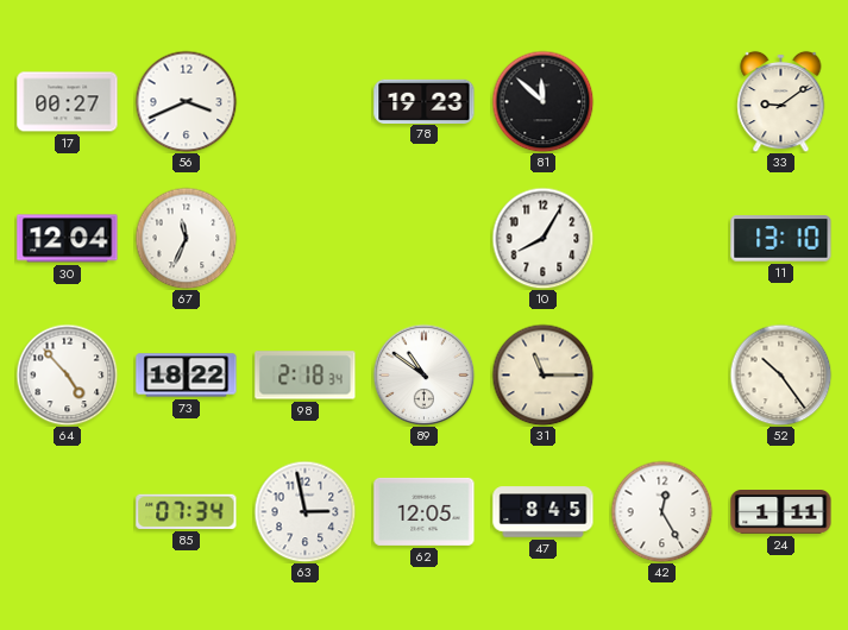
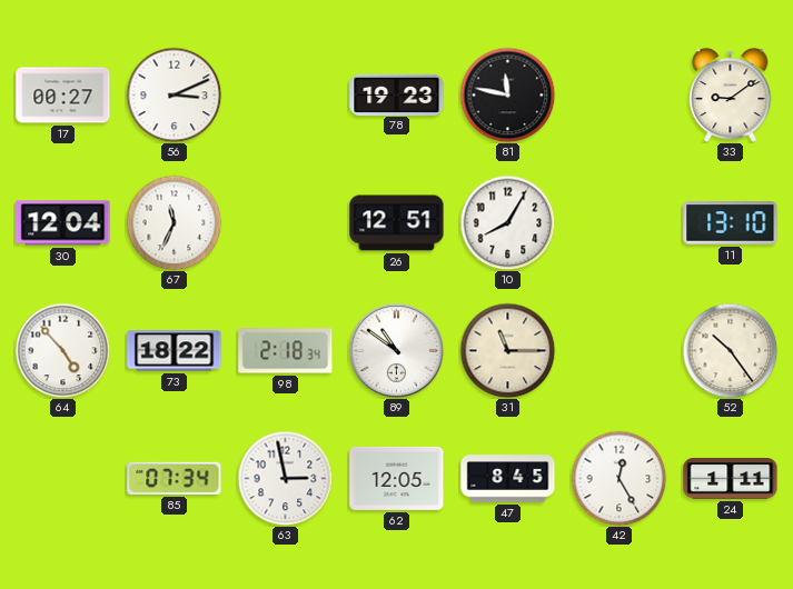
56: 3:41 -> 3:11
81: 11:52 -> 11:47
26: none -> 12:51
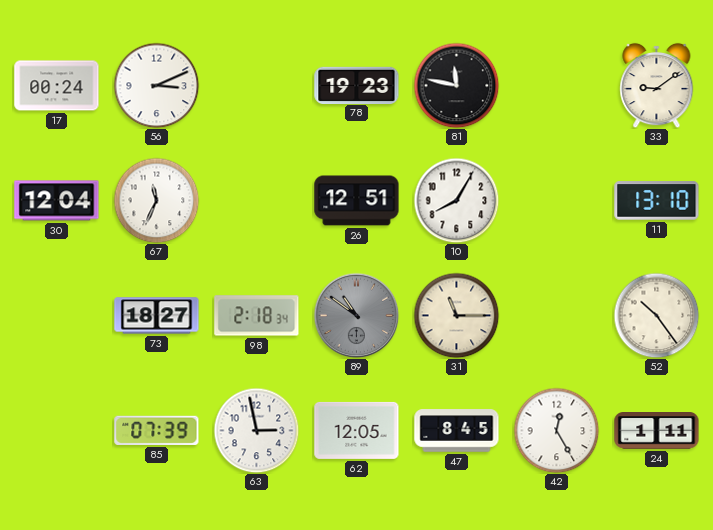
17: 00:27 -> 00:24
64: 4:53 -> none
73: 18:22 -> 18:27
89 dial: white -> grey
85: 07:34 -> 07:39
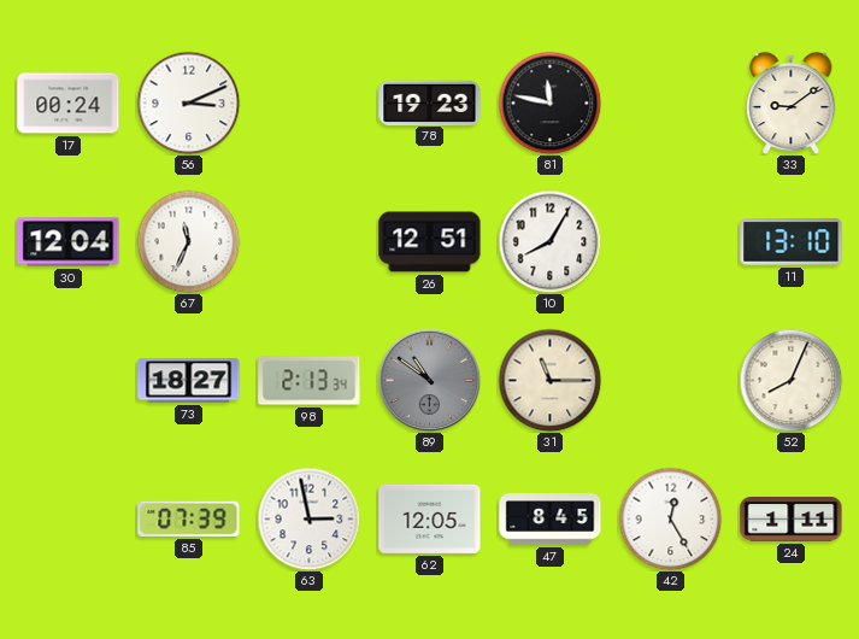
98: 2:18 -> 2:13
52: 10:24 -> 8:04
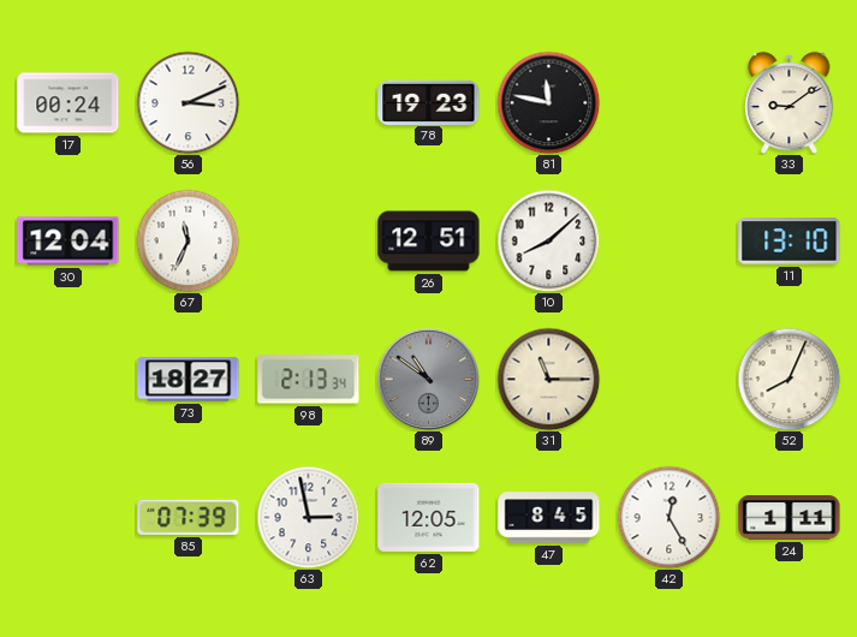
10: 8:05 -> 8:08
